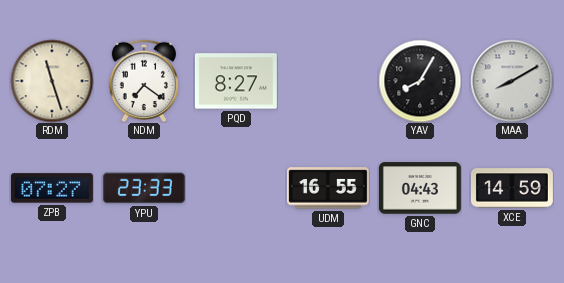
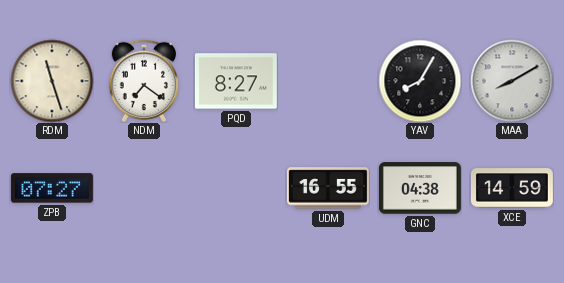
YPU: 23:33 -> none
GNC: 04:43 -> 04:38
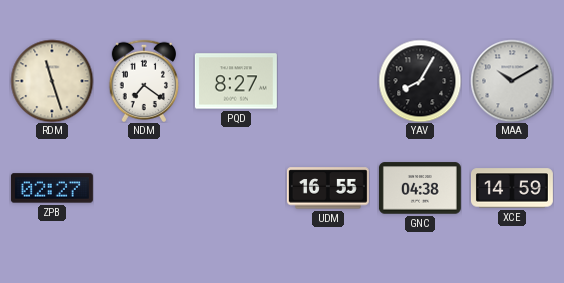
MAA: 8:10 -> 10:10
ZPB: 07:27 -> 02:27
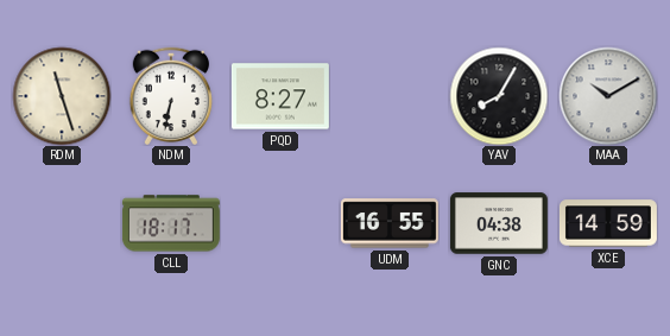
NDM: 7:21 -> 6:32
ZPB: 02:27 -> none
CLL: none -> 18:17
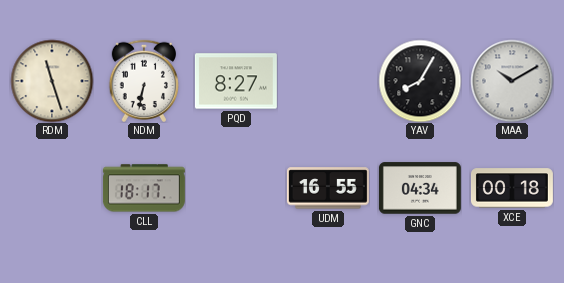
GNC: 04:38 -> 04:34
XCE: 14:59 -> 00:18
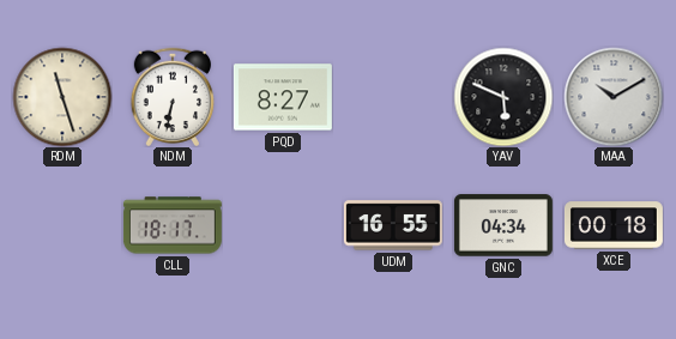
YAV: 8:05 -> 5:49
